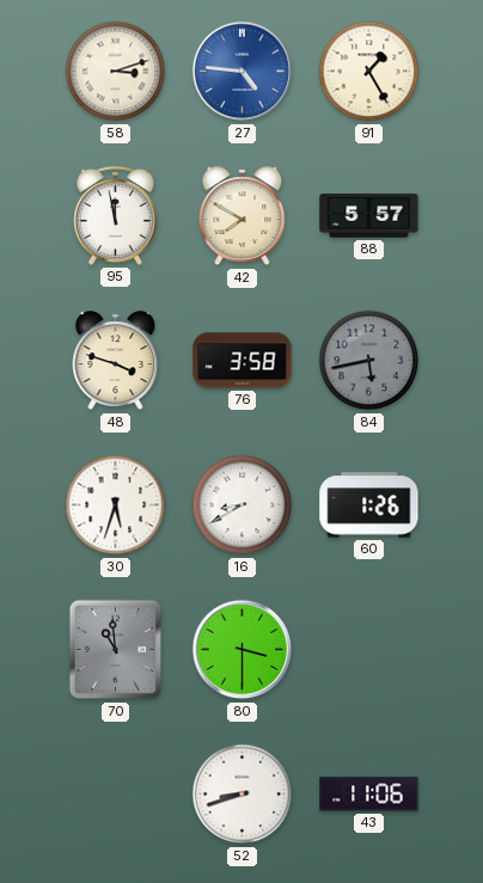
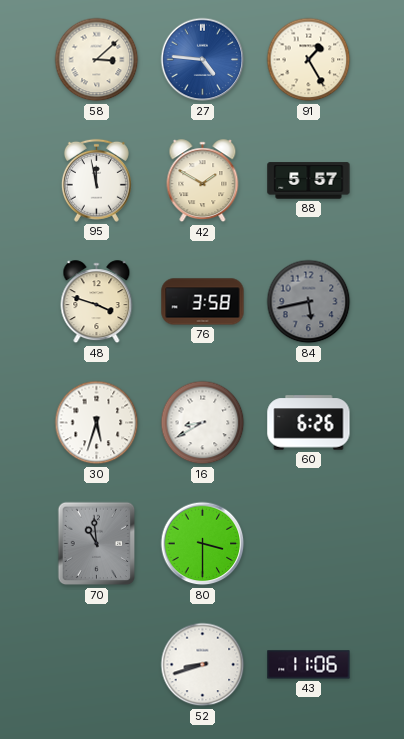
58: 3:12 -> 3:08
42: 7:50 -> 1:50
60: 1:26 -> 6:26
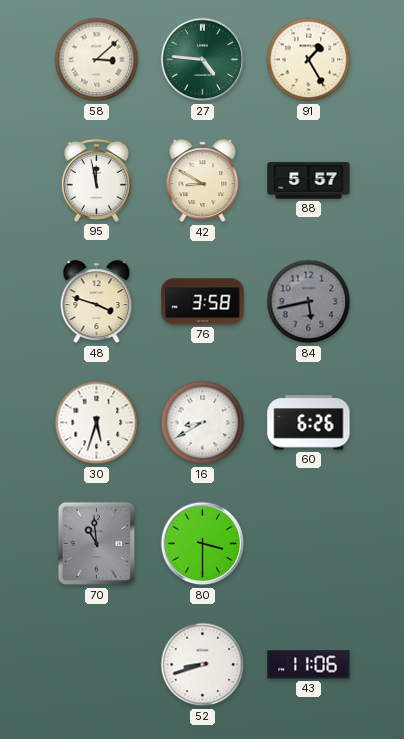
27 dial: blue -> green
42: 1:50 -> 8:50
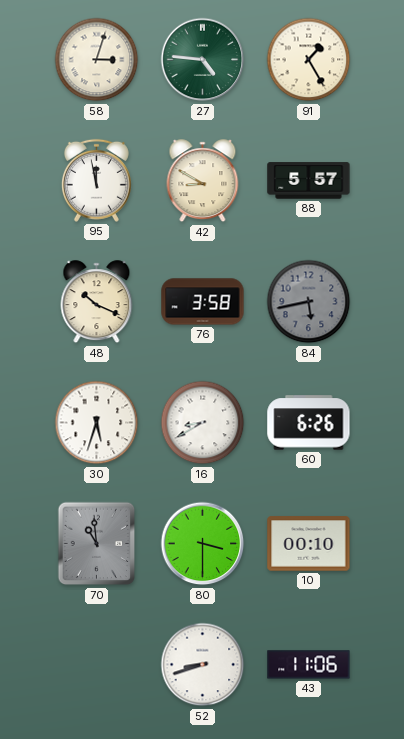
58: 3:08 -> 3:03
48: 3:48 -> 10:19
10: none -> 00:10
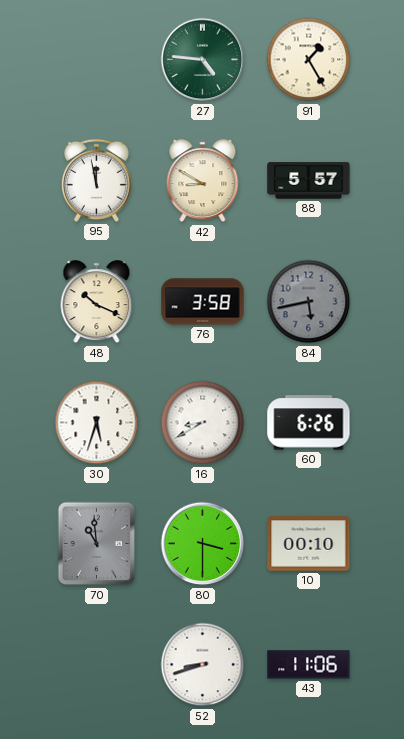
58: 3:03 -> none
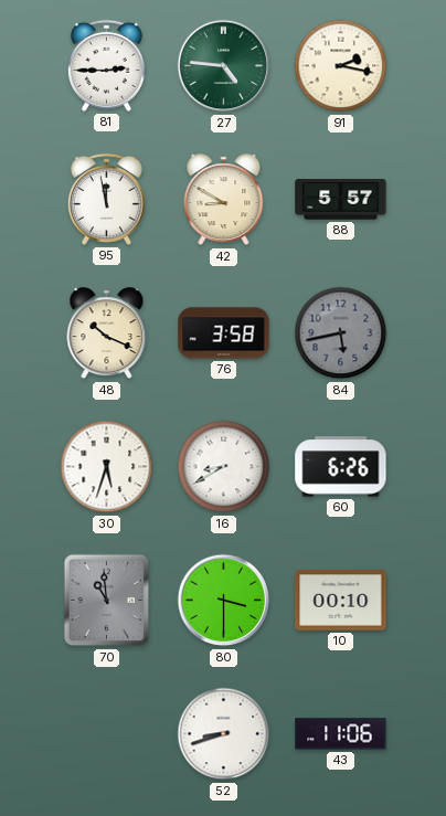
81: none -> 2:45
91: 1:25 -> 2:17
